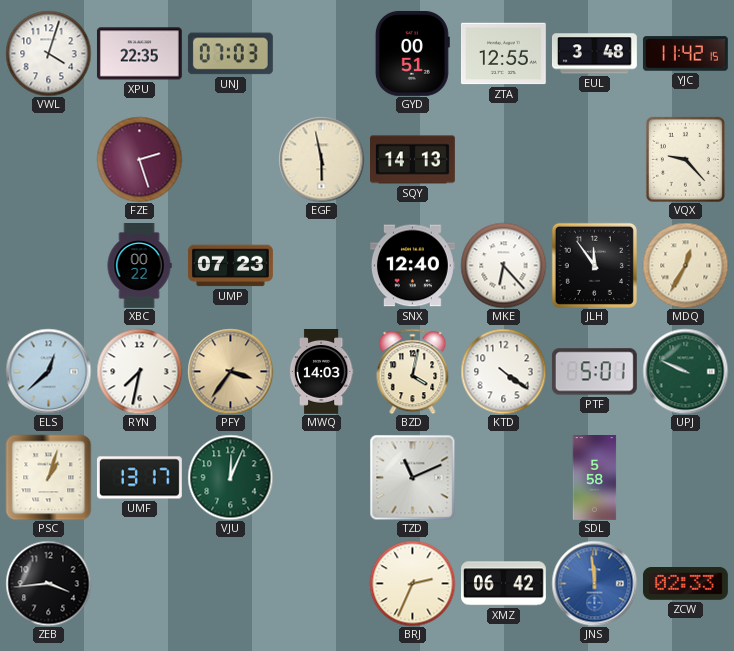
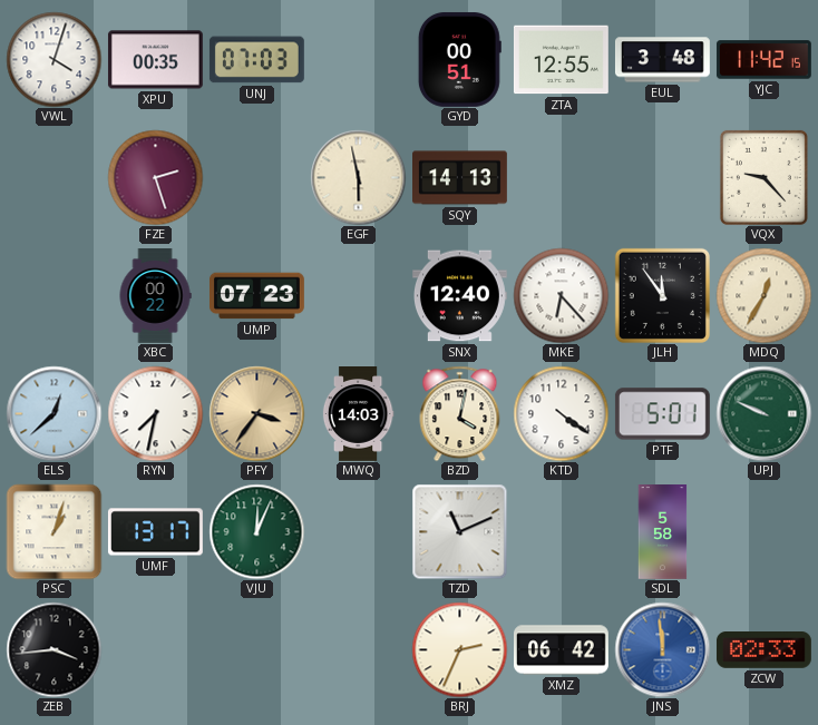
XPU: 22:35 -> 00:35
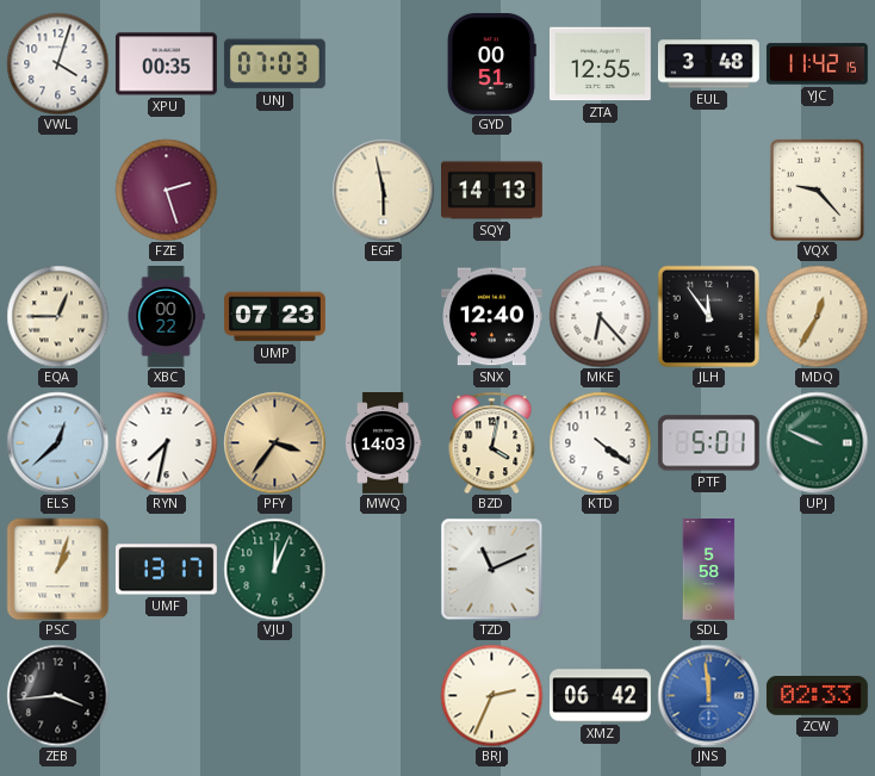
EQA: none -> 12:45
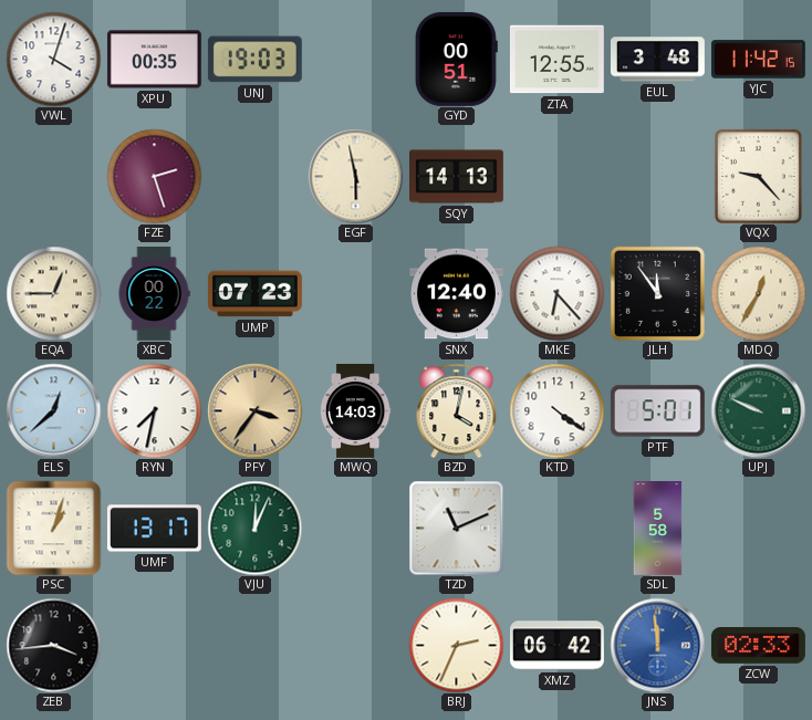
UNJ: 07:03 -> 19:03
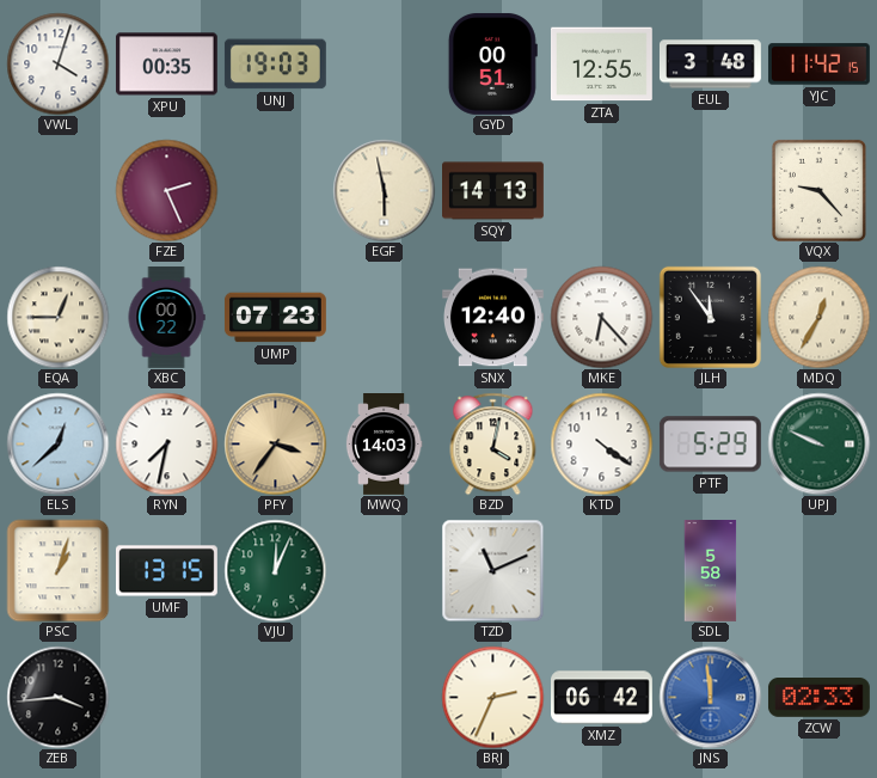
FZE: 2:27 -> 2:26
PTF: 5:01 -> 5:29
UMF: 13:17 -> 13:15
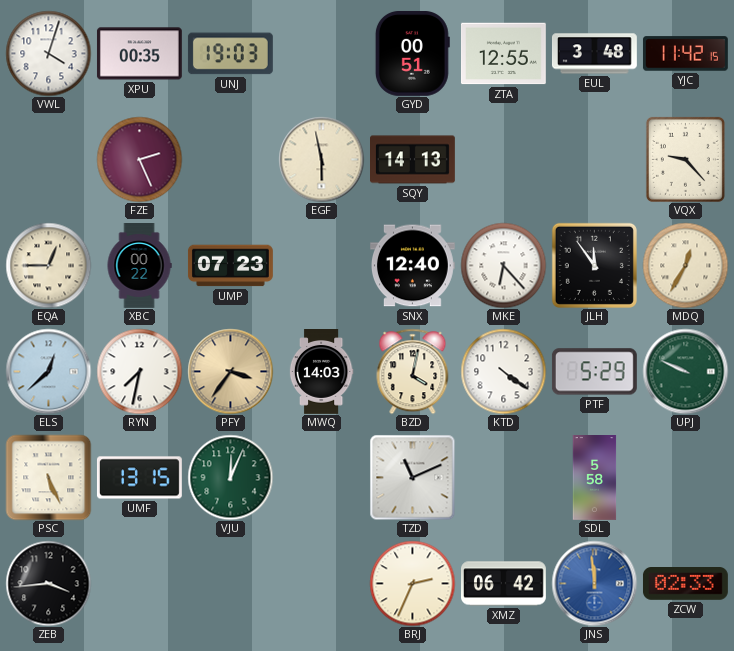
PSC: 1:03 -> 5:26
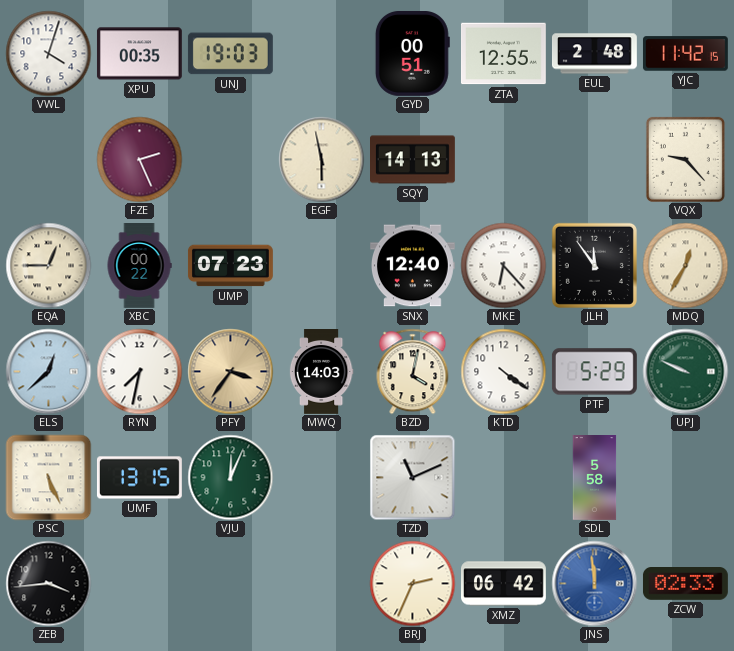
EUL: 3:48 -> 2:48
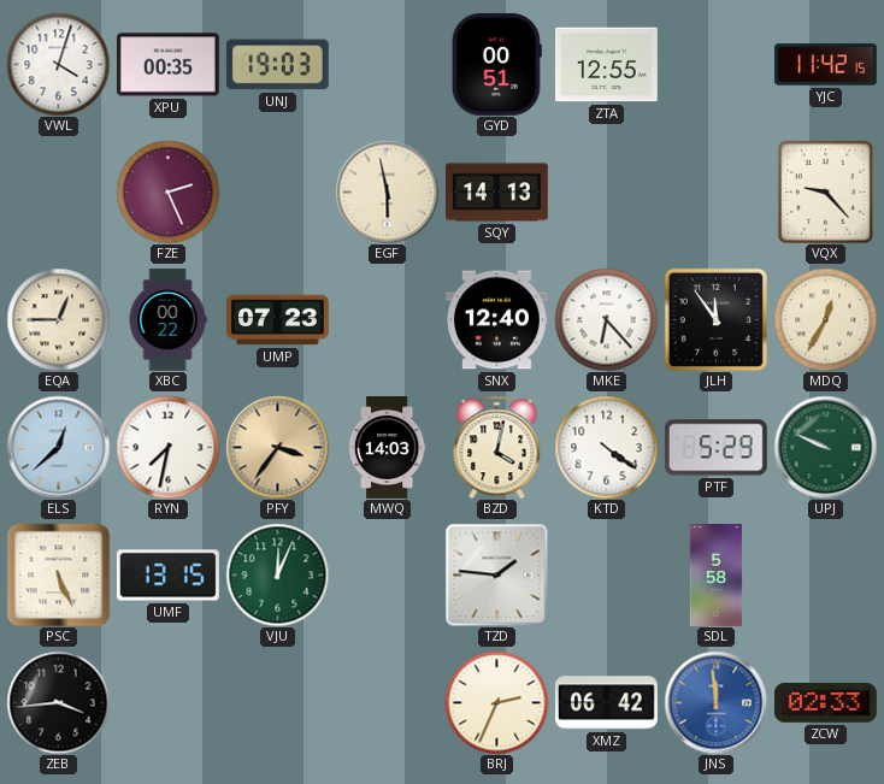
EUL: 2:48 -> none
TZD: 11:11 -> 1:46
